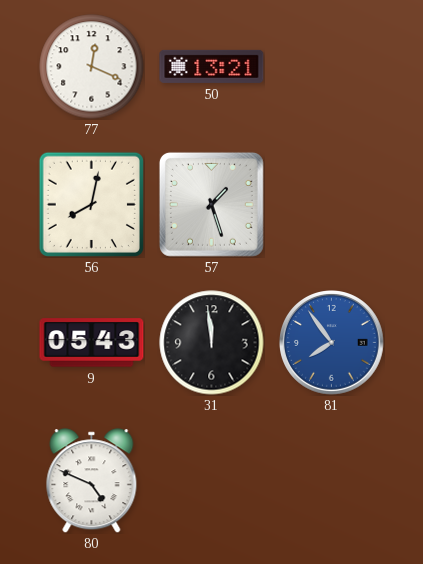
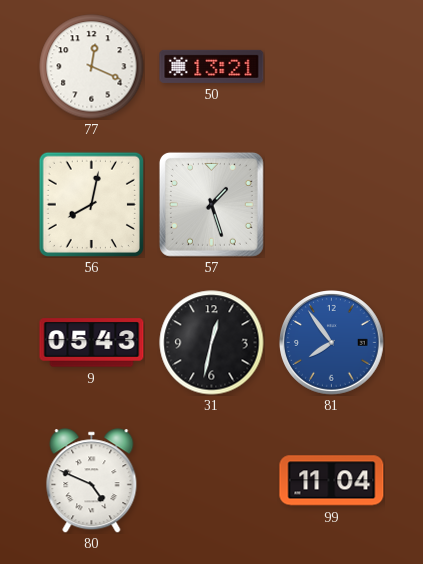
31: 11:59 -> 12:32
99: none -> 11:04
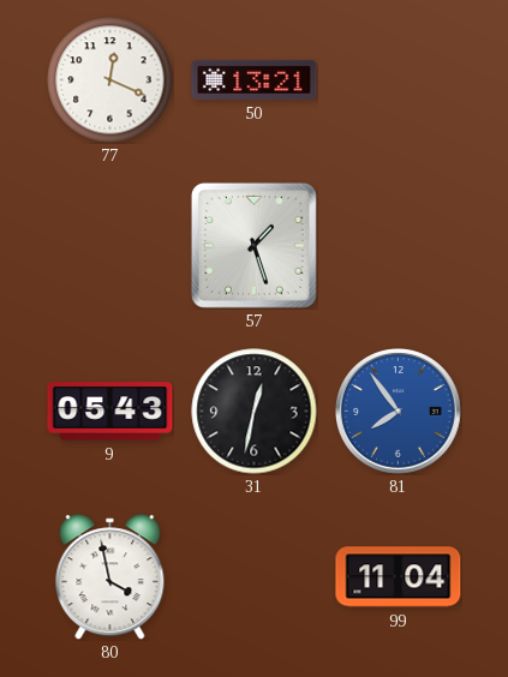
56: 8:02 -> none
80: 4:49 -> 3:58
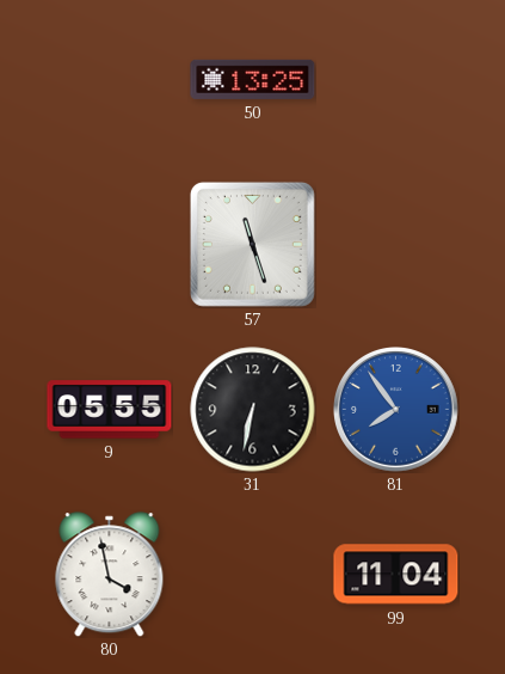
77: 12:19 -> none
50: 13:21 -> 13:25
57: 1:27 -> 11:27
9: 05:43 -> 05:55
31: 12:32 -> 6:32
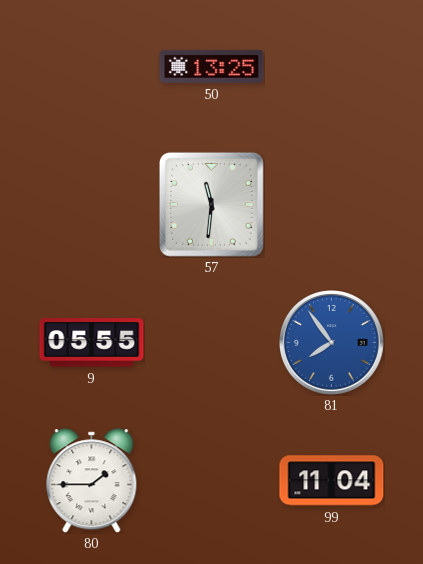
57: 11:27 -> 11:31
31: 6:32 -> none
80: 3:58 -> 1:45
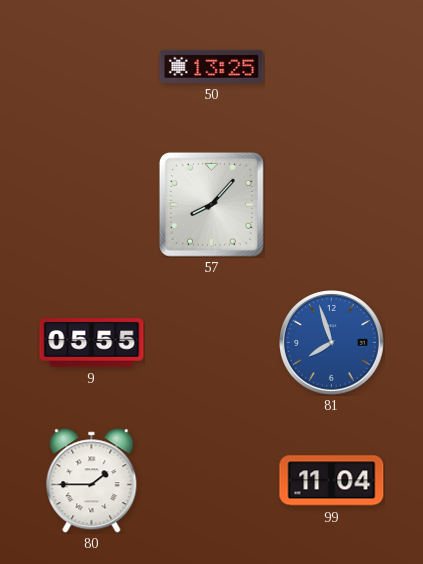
57: 11:31 -> 8:07
81: 7:54 -> 7:57
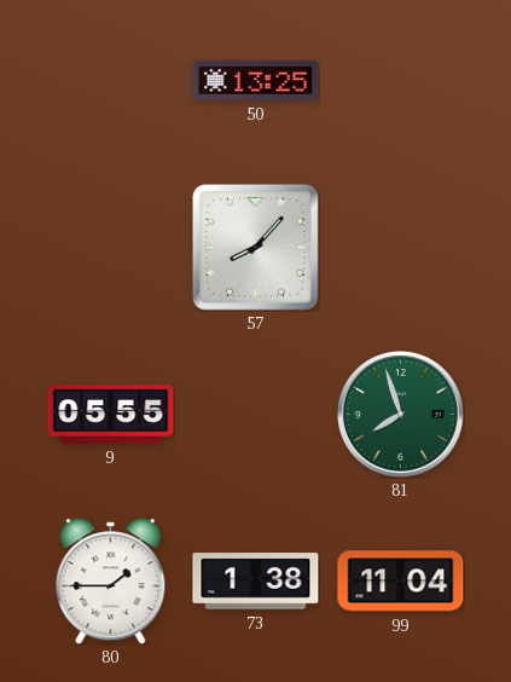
81 dial: blue -> green
73: none -> 1:38
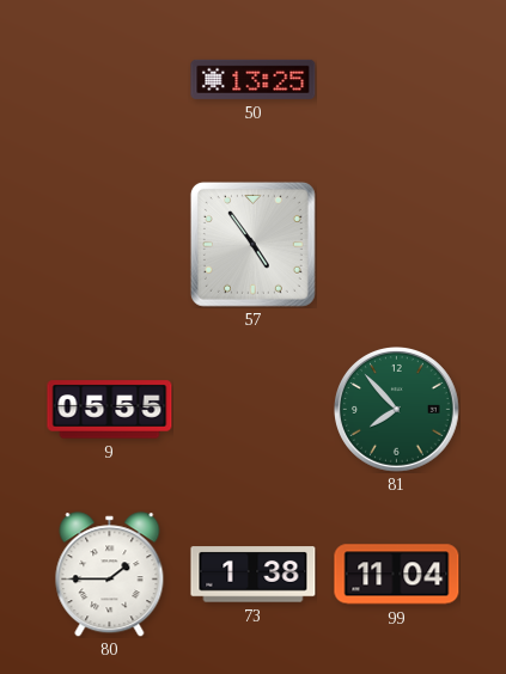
57: 8:07 -> 4:54
81: 7:57 -> 7:53
